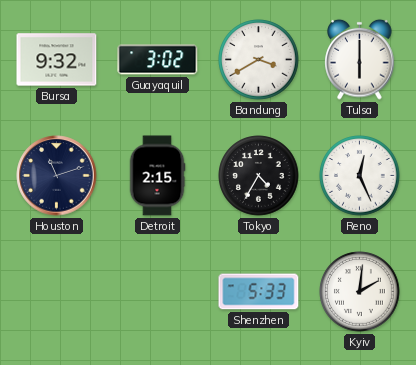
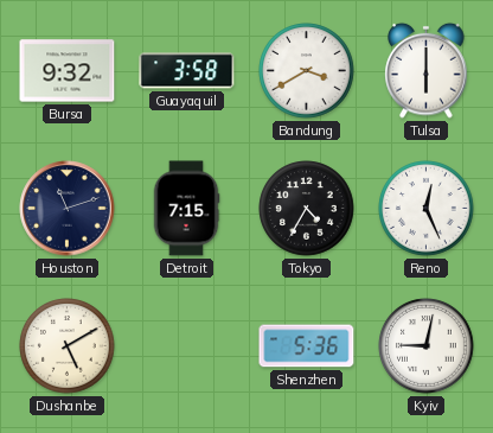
Guayaquil: 3:02 -> 3:58
Detroit: 2:15 -> 7:15
Dushanbe: none -> 5:10
Shenzhen: 5:33 -> 5:36
Kyiv: 2:01 -> 9:02
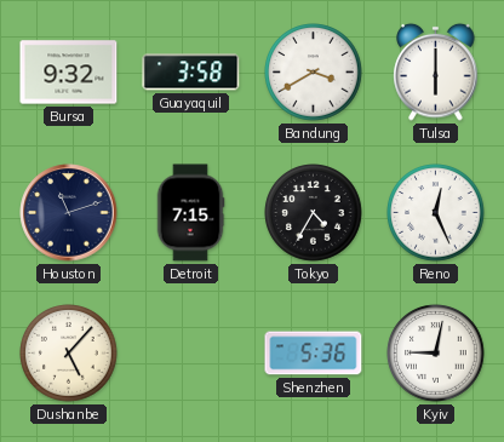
Dushanbe: 5:10 -> 5:07
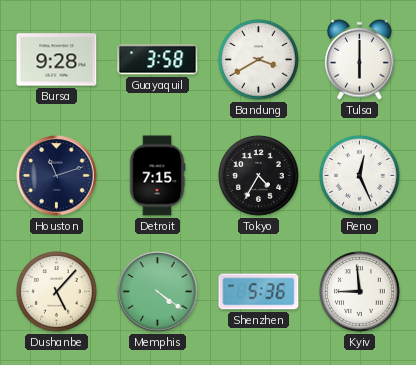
Bursa: 9:32 -> 9:28
Memphis: none -> 4:21
Kyiv: 9:02 -> 8:59
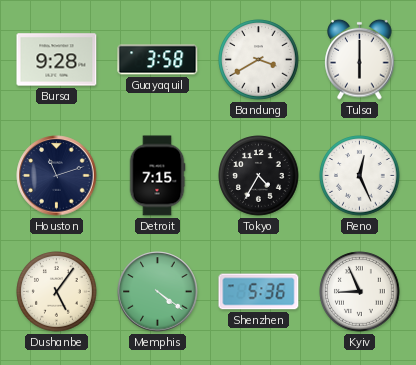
Dushanbe: 5:07 -> 5:06
Kyiv: 8:59 -> 8:56
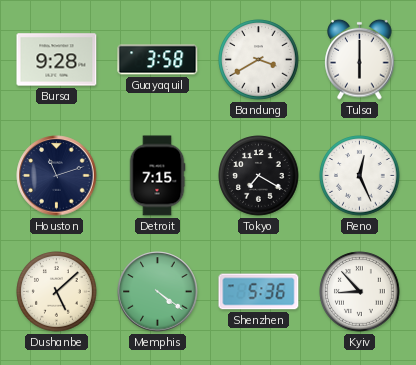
Tokyo: 4:35 -> 7:20
Dushanbe: 5:06 -> 5:08
Kyiv: 8:56 -> 8:53
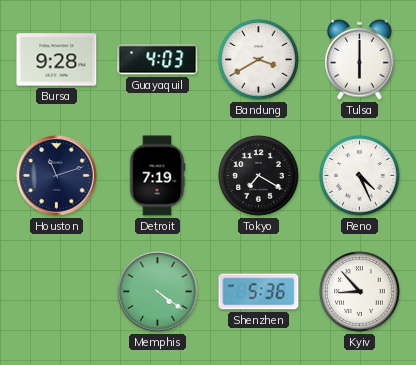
Guayaquil: 3:58 -> 4:03
Detroit: 7:15 -> 7:19
Reno: 12:26 -> 4:26
Dushanbe: 5:08 -> none
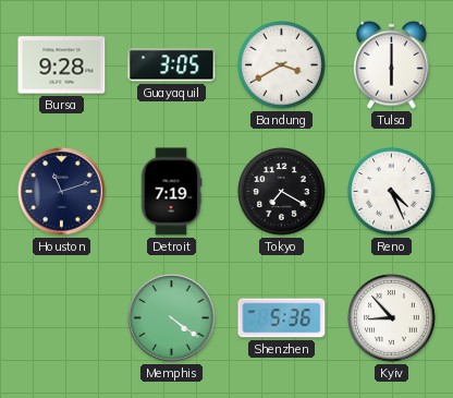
Guayaquil: 4:03 -> 3:05
